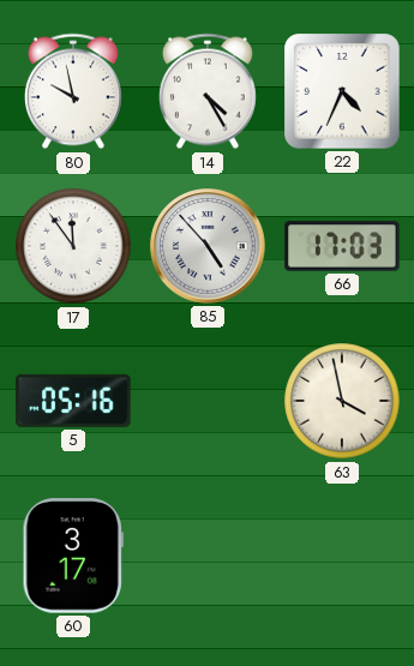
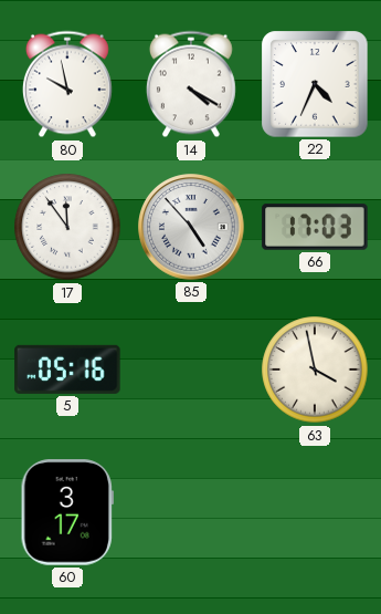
14: 4:25 -> 4:20
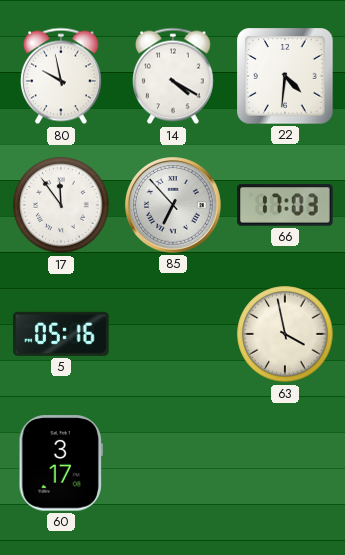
22: 4:34 -> 4:31
85: 4:53 -> 6:53
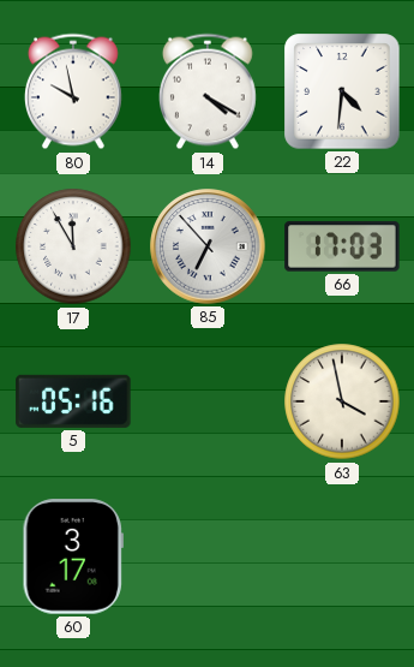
17: 11:54 -> 11:55
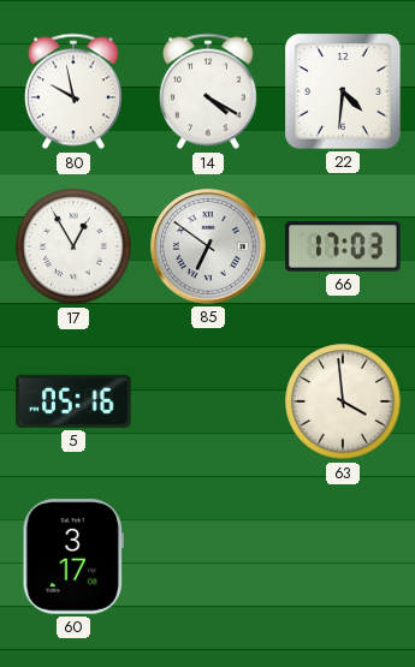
17: 11:55 -> 12:55
85: 6:53 -> 6:51
63: 3:58 -> 3:59
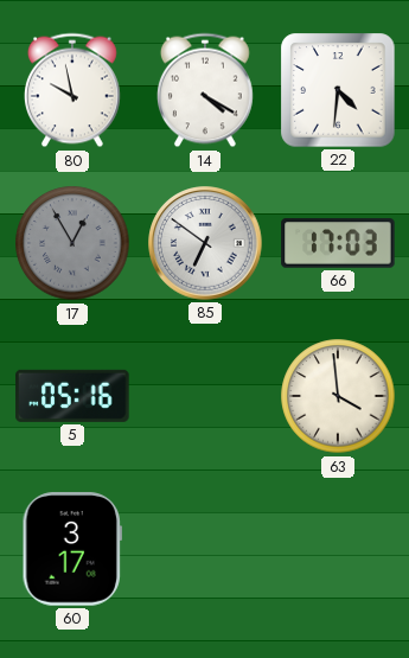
17 dial: white -> grey
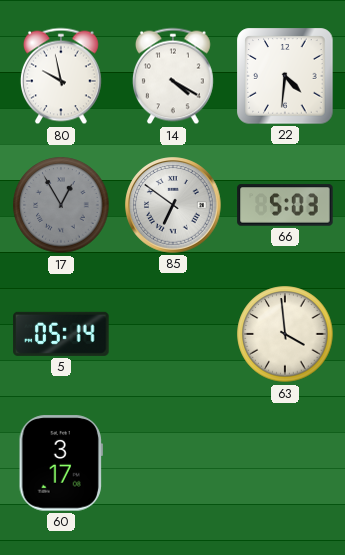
66: 17:03 -> 5:03
5: 05:16 -> 05:14
